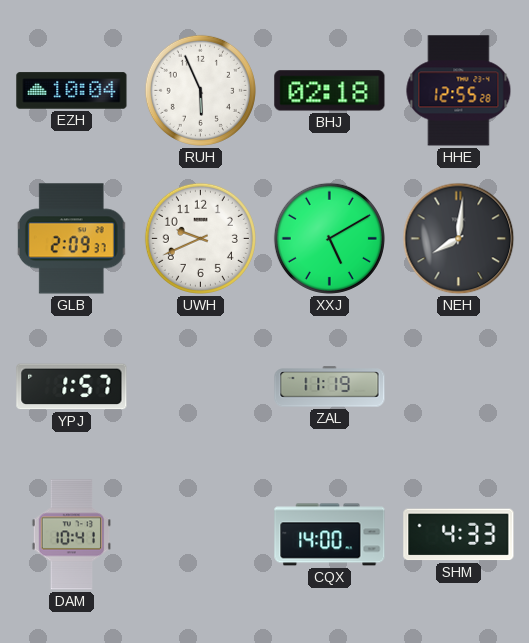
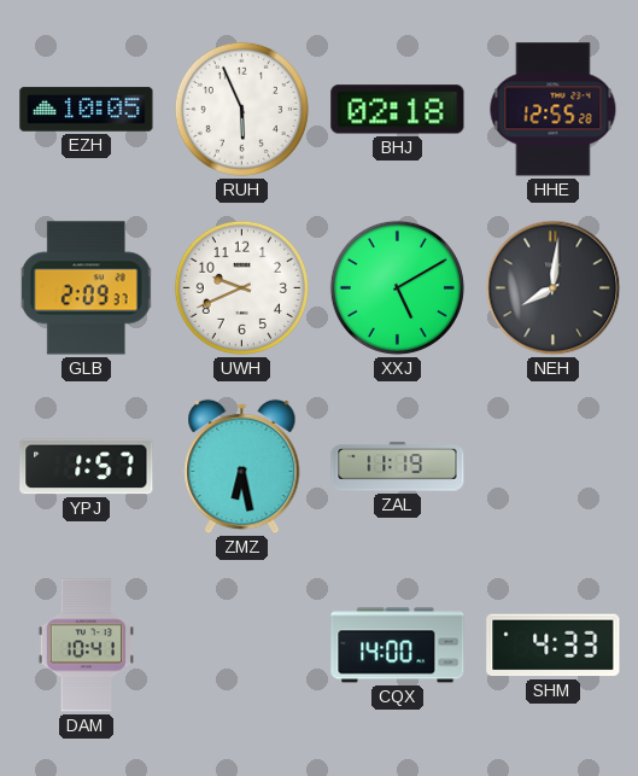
EZH: 10:04 -> 10:05
ZMZ: none -> 6:28
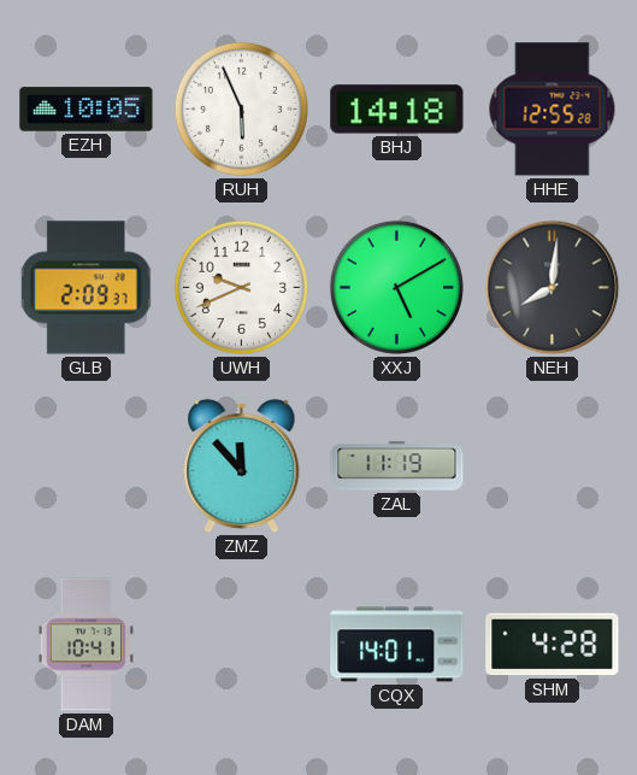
BHJ: 02:18 -> 14:18
YPJ: 1:57 -> none
ZMZ: 6:28 -> 11:53
CQX: 14:00 -> 14:01
SHM: 4:33 -> 4:28
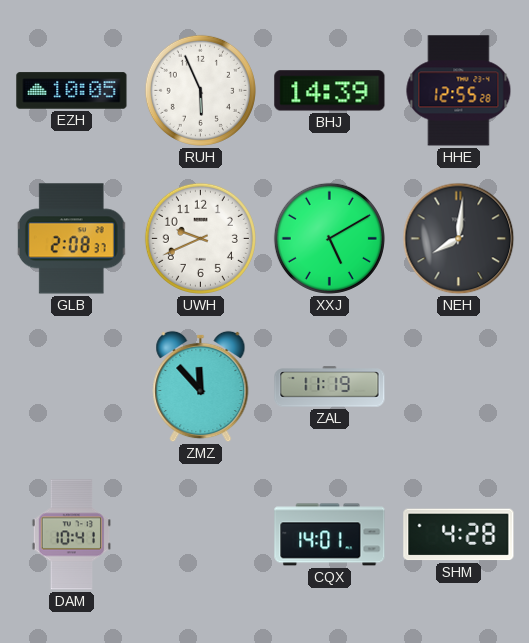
BHJ: 14:18 -> 14:39
GLB: 2:09 -> 2:08
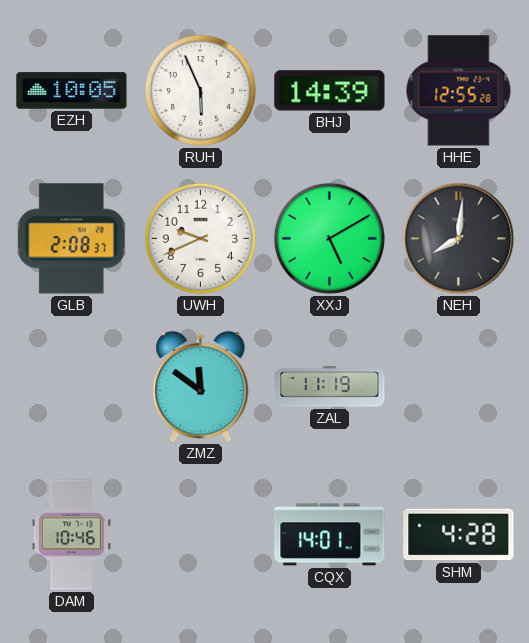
ZMZ: 11:53 -> 11:51
DAM: 10:41 -> 10:46
